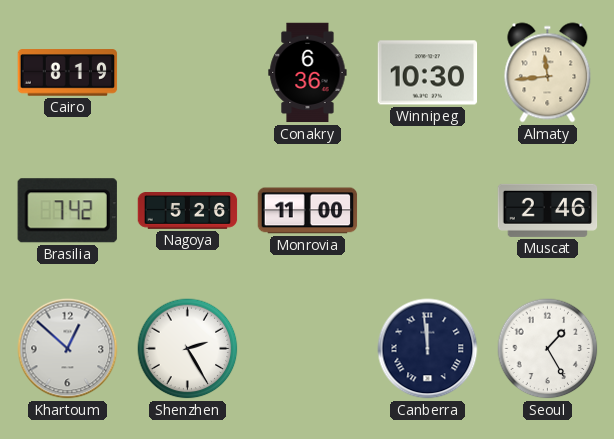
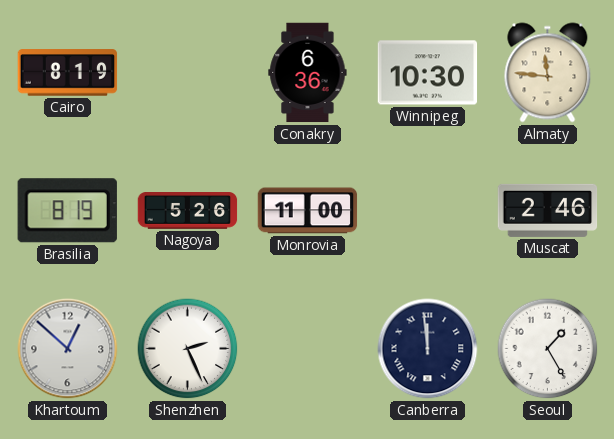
Almaty: 11:44 -> 11:46
Brasilia: 7:42 -> 8:19
Shenzhen: 2:25 -> 2:26
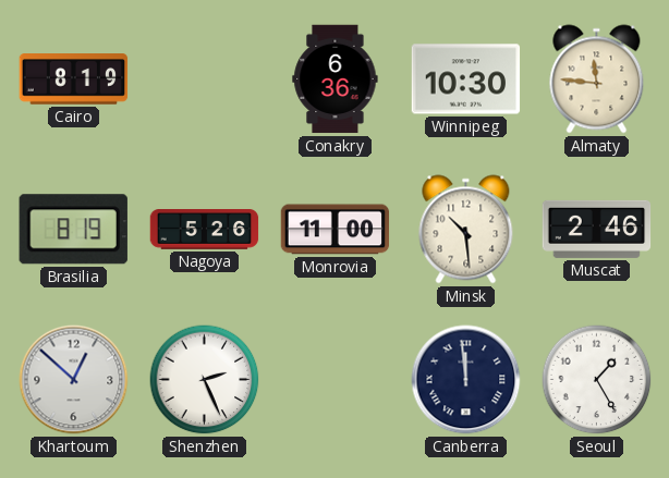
Minsk: none -> 10:29
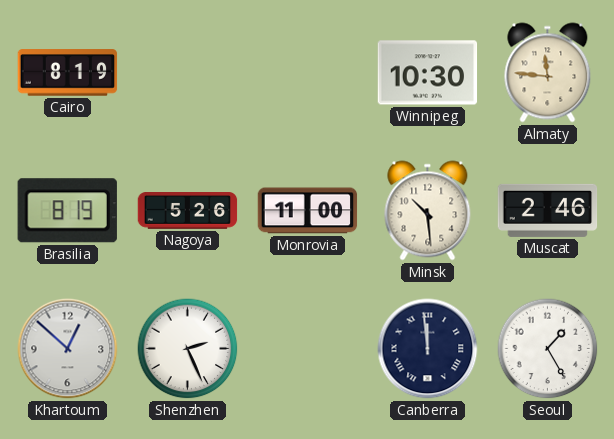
Conakry: 6:36 -> none
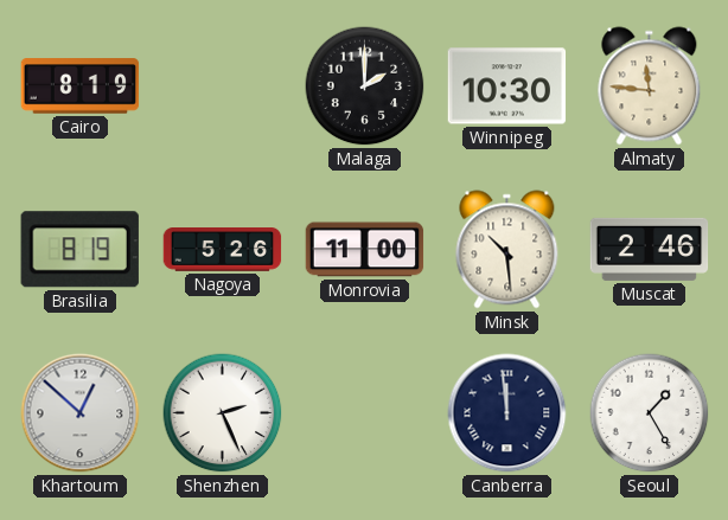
Malaga: none -> 2:00
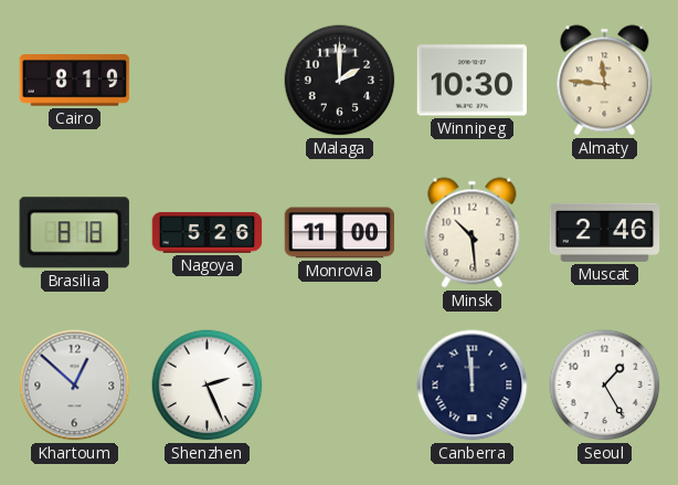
Brasilia: 8:19 -> 8:18
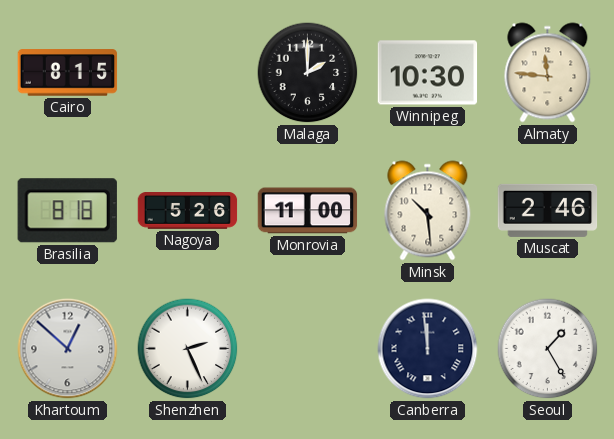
Cairo: 8:19 -> 8:15
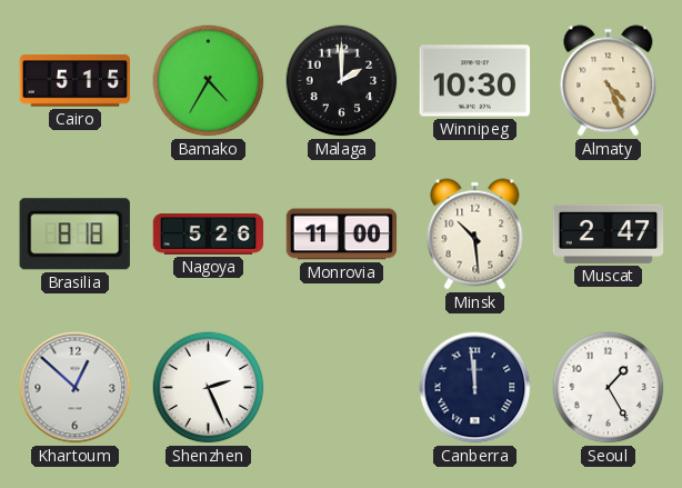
Cairo: 8:15 -> 5:15
Bamako: none -> 4:35
Almaty: 11:46 -> 4:26
Muscat: 2:46 -> 2:47
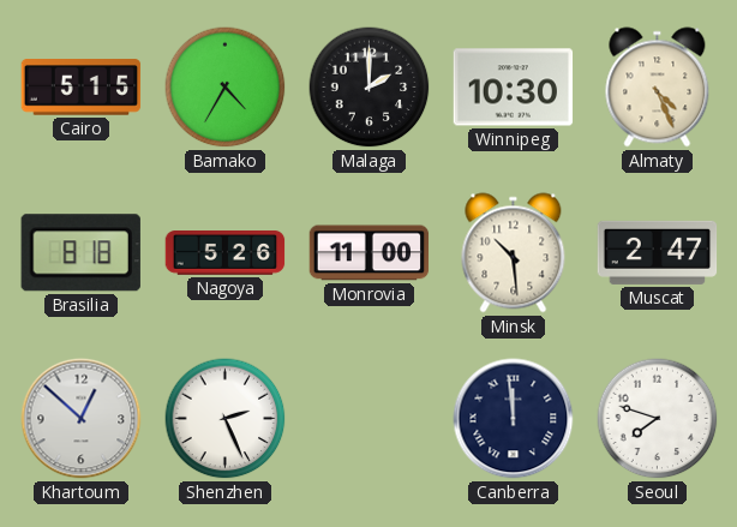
Seoul: 1:25 -> 7:48
